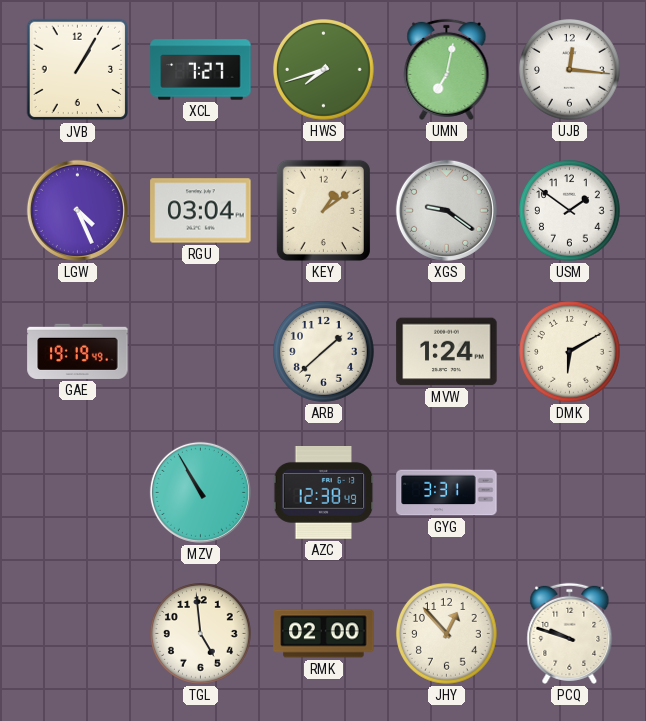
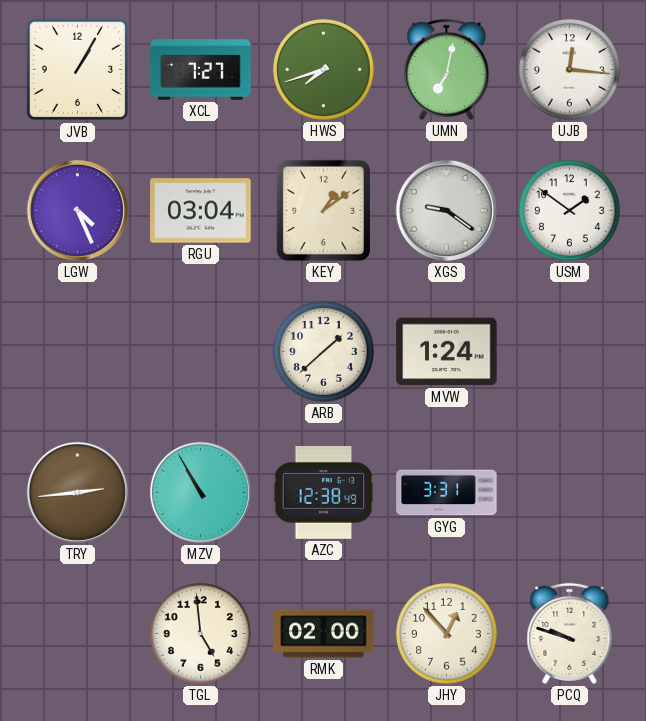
GAE: 19:19 -> none
DMK: 6:10 -> none
TRY: none -> 2:44
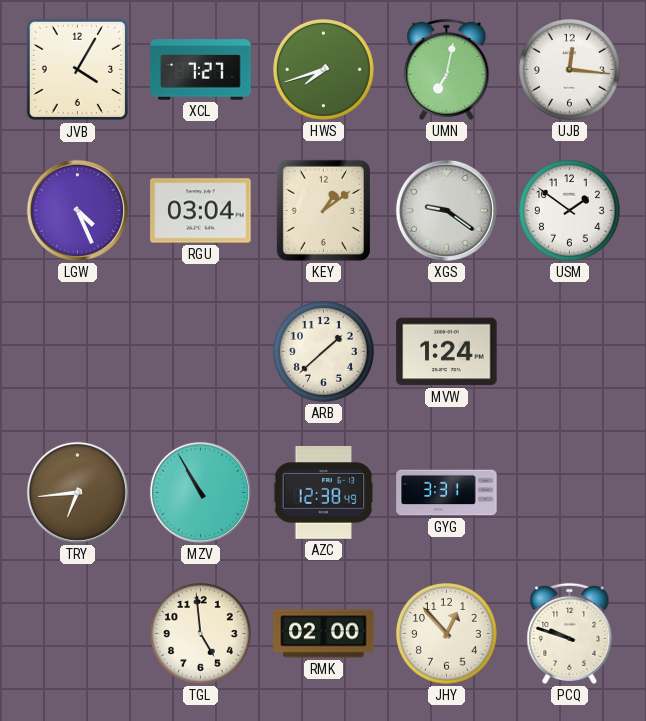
JVB: 1:05 -> 4:05
TRY: 2:44 -> 6:44
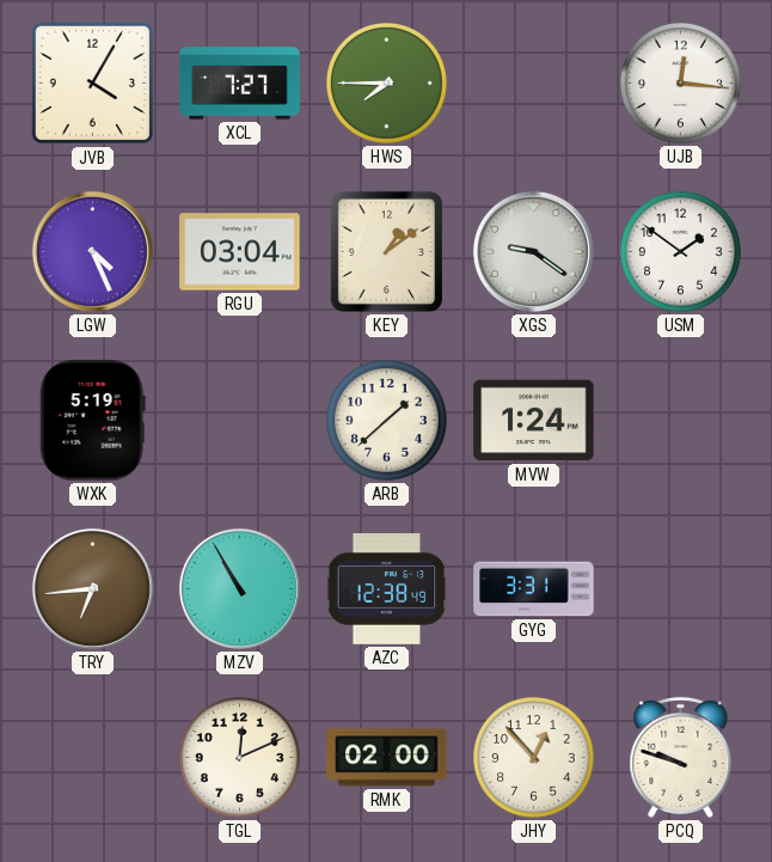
HWS: 7:42 -> 7:45
UMN: 7:02 -> none
WXK: none -> 5:19
TGL: 4:59 -> 12:11
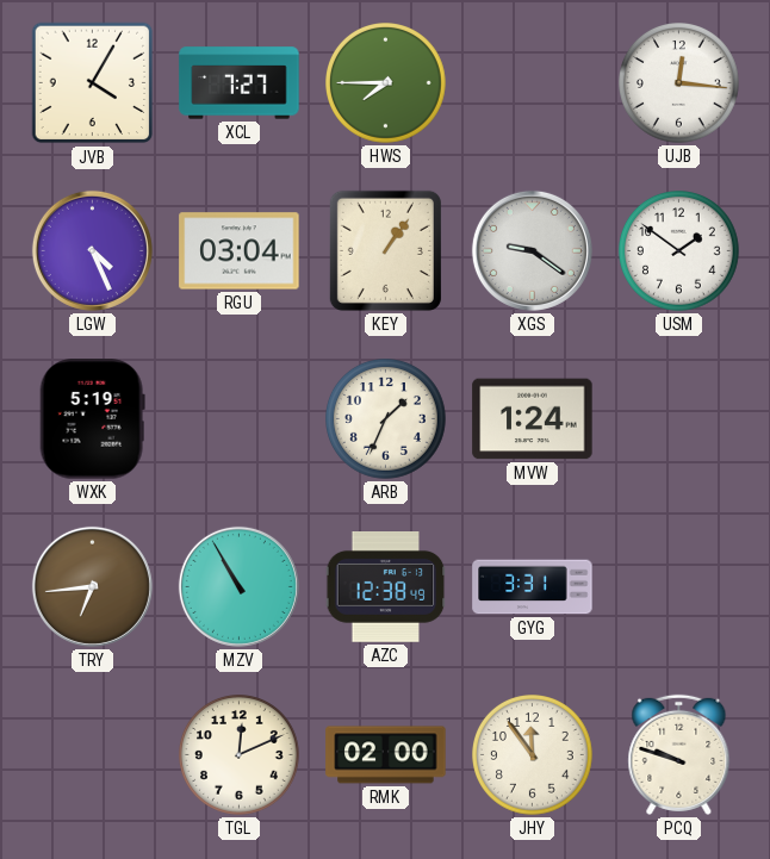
KEY: 1:09 -> 1:06
ARB: 1:38 -> 1:34
JHY: 12:53 -> 11:54
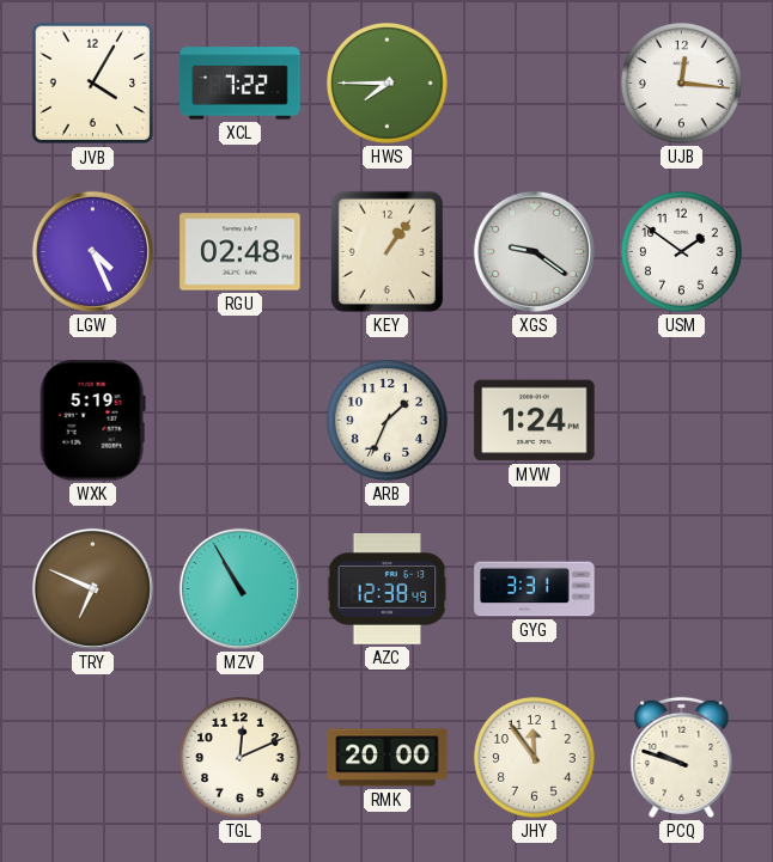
XCL: 7:27 -> 7:22
RGU: 03:04 -> 02:48
TRY: 6:44 -> 6:49
RMK: 02:00 -> 20:00
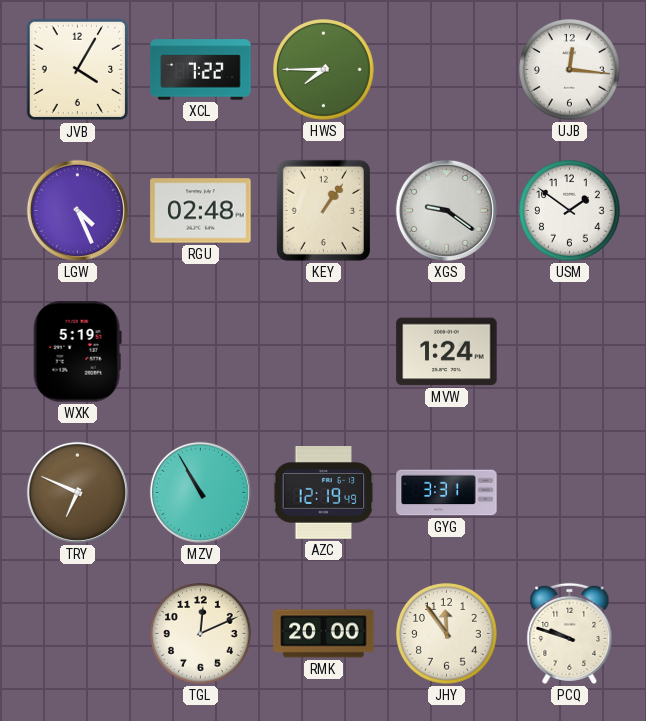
ARB: 1:34 -> none
AZC: 12:38 -> 12:19
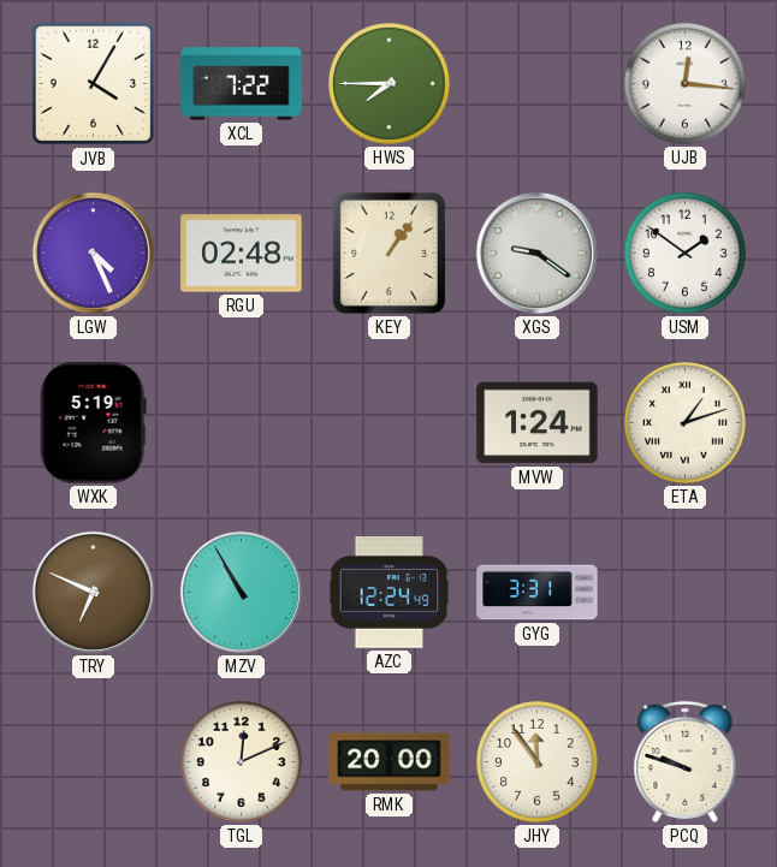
ETA: none -> 1:12
AZC: 12:19 -> 12:24
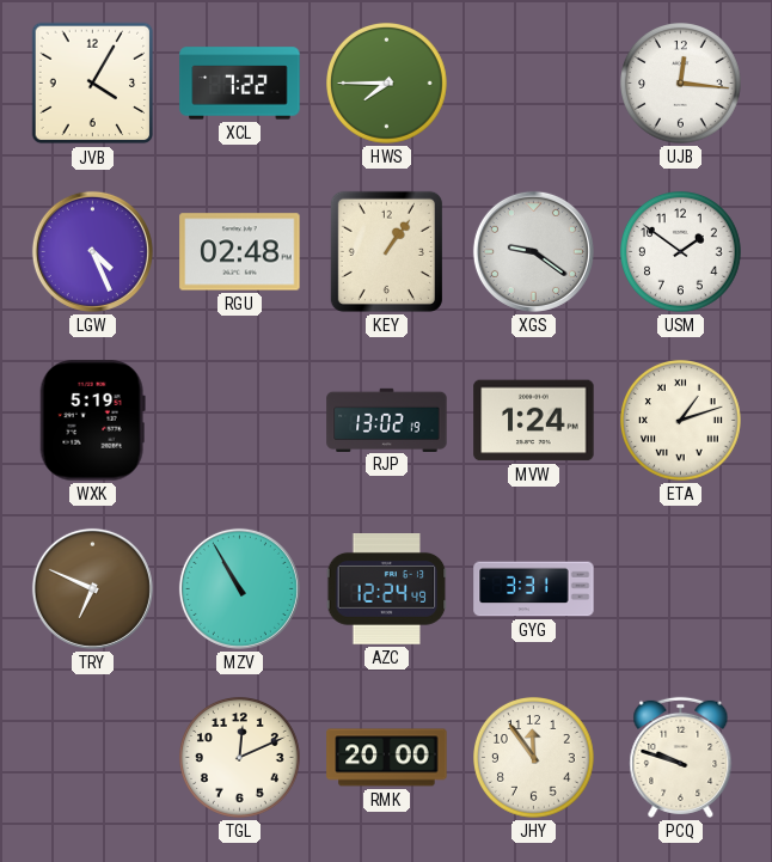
RJP: none -> 13:02
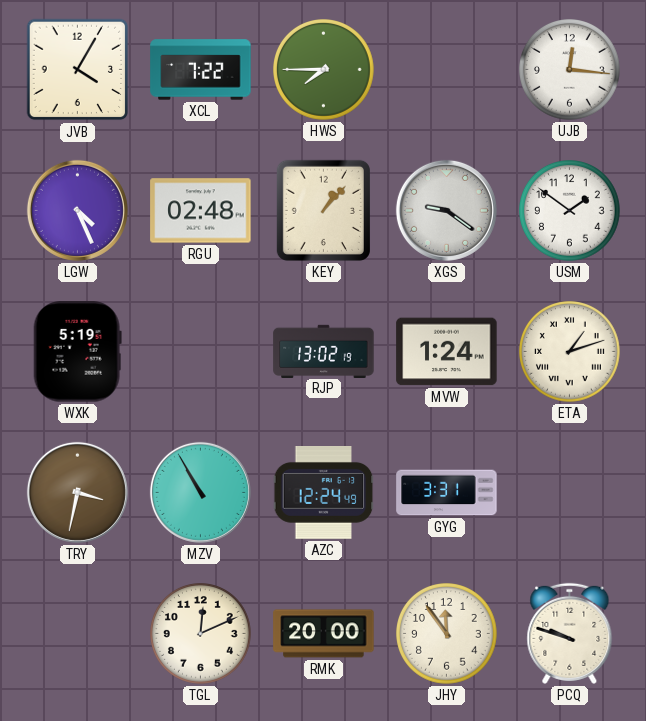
KEY: 1:06 -> 1:07
TRY: 6:49 -> 3:32
